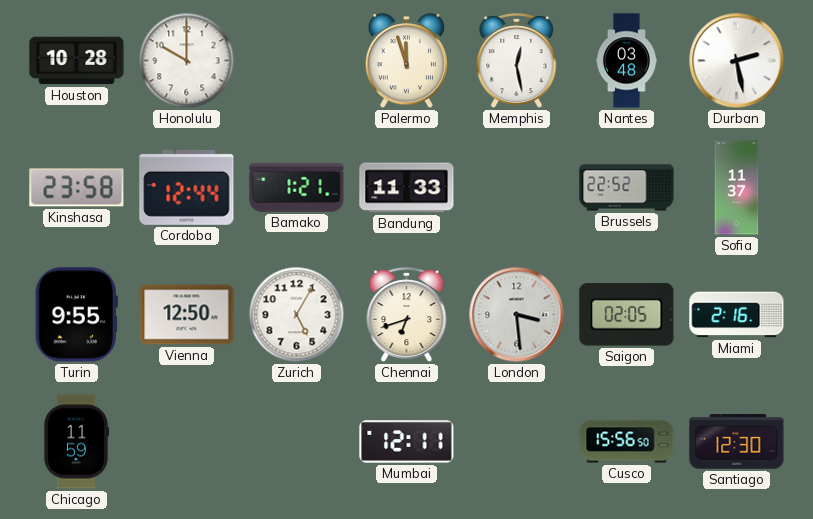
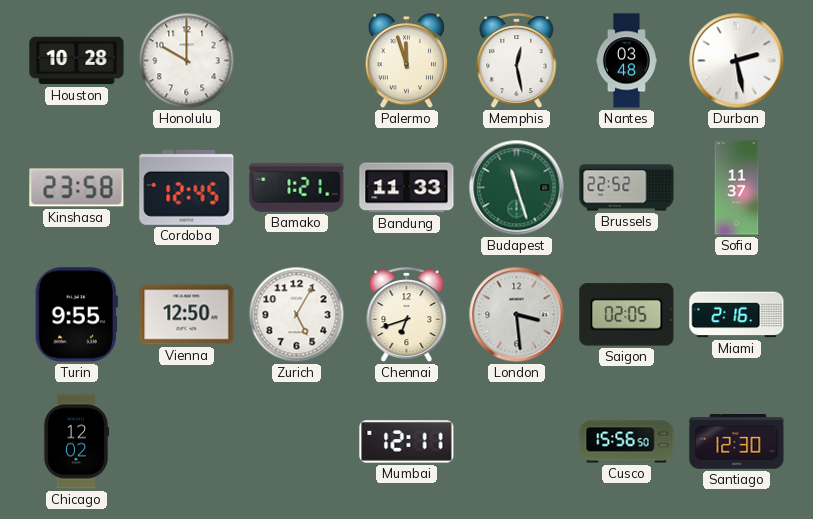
Cordoba: 12:44 -> 12:45
Budapest: none -> 11:27
Chicago: 11:59 -> 12:02
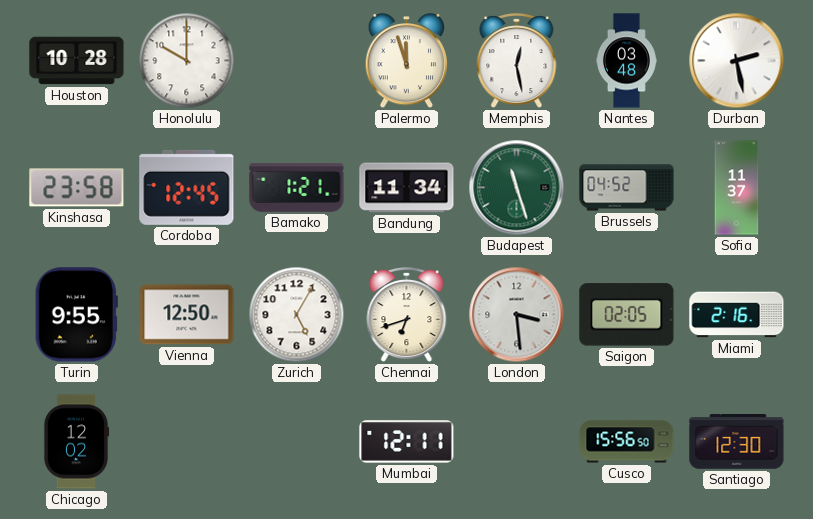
Bandung: 11:33 -> 11:34
Brussels: 22:52 -> 04:52
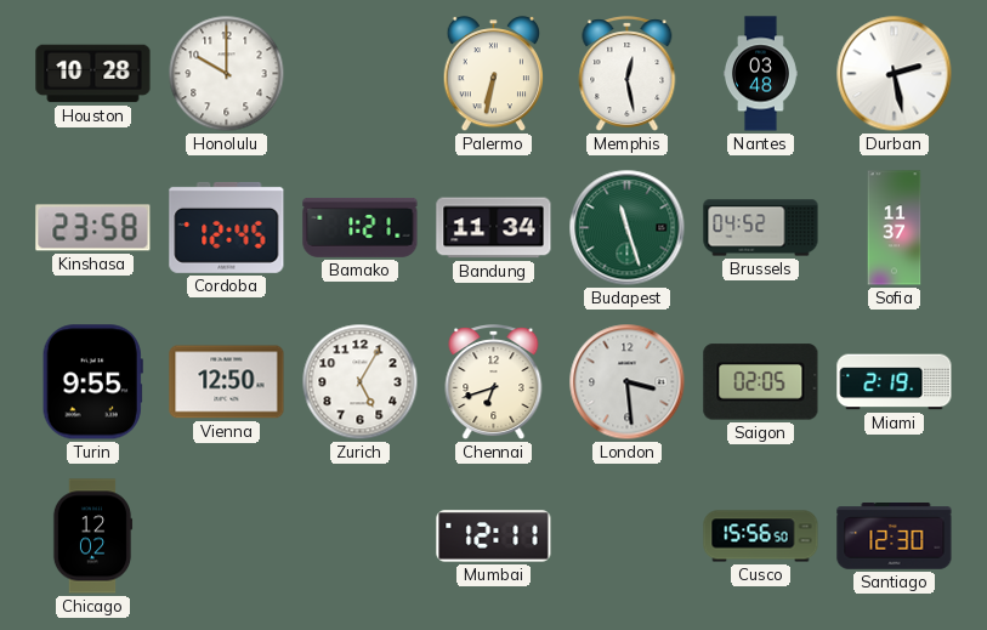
Palermo: 11:57 -> 6:32
Miami: 2:16 -> 2:19
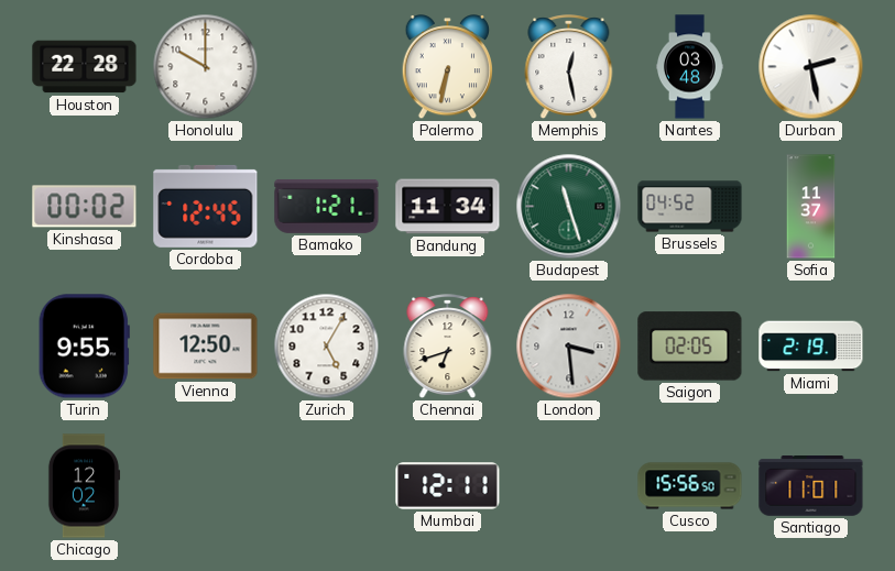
Houston: 10:28 -> 22:28
Kinshasa: 23:58 -> 00:02
Santiago: 12:30 -> 11:01
